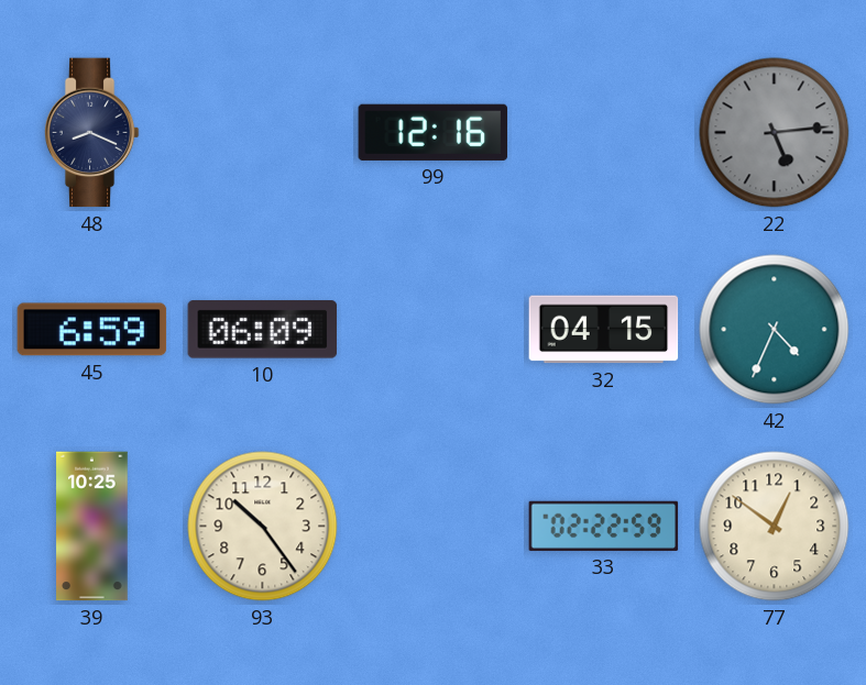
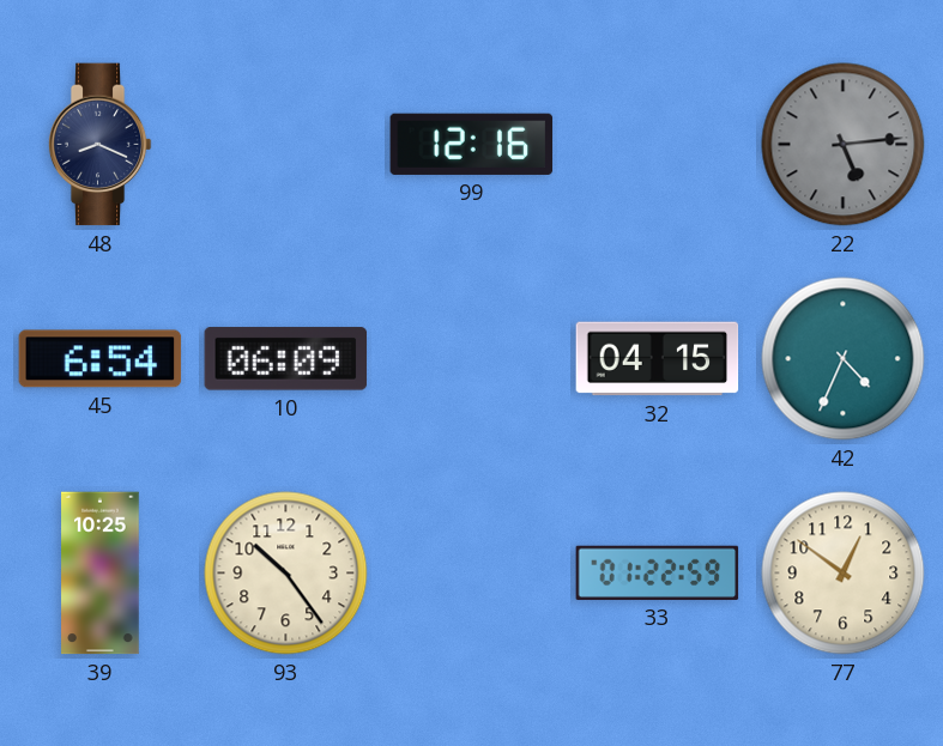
45: 6:59 -> 6:54
33: 02:22 -> 01:22
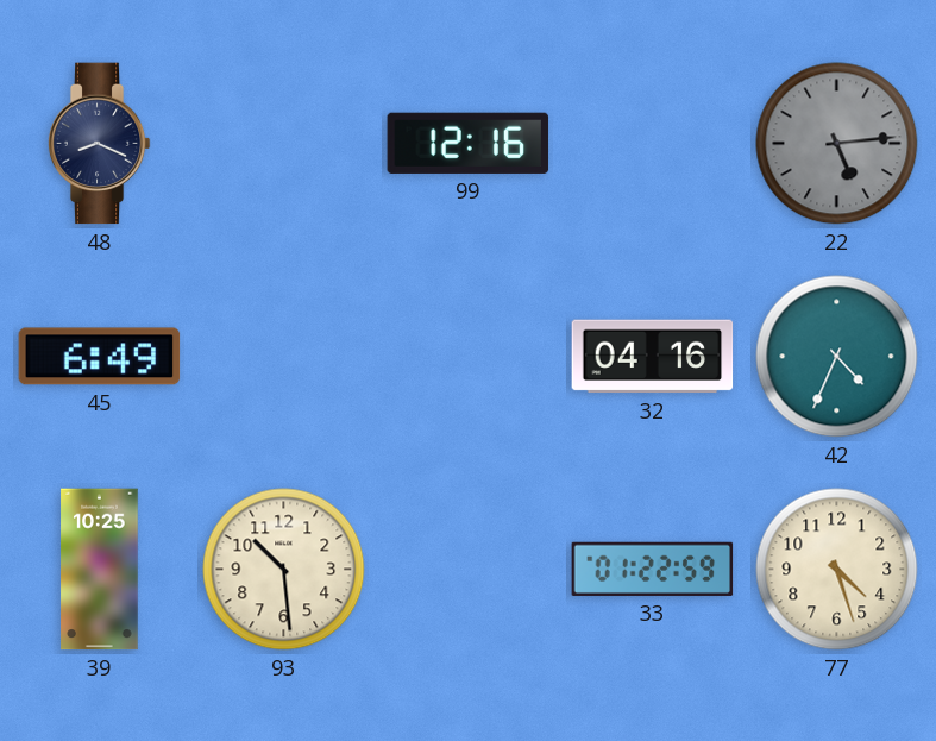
45: 6:54 -> 6:49
10: 06:09 -> none
32: 04:15 -> 04:16
93: 10:24 -> 10:29
77: 12:51 -> 4:27
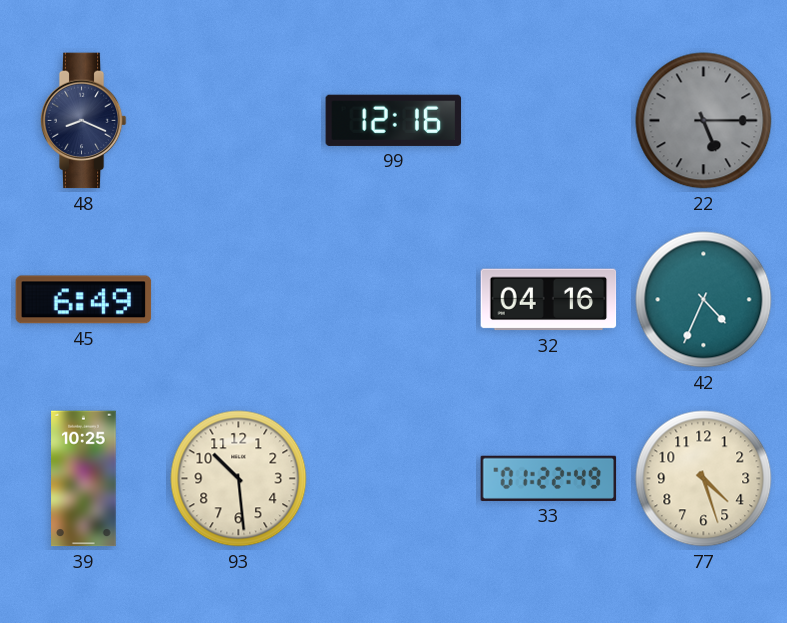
22: 5:14 -> 5:15
33: 01:22:59 -> 01:22:49
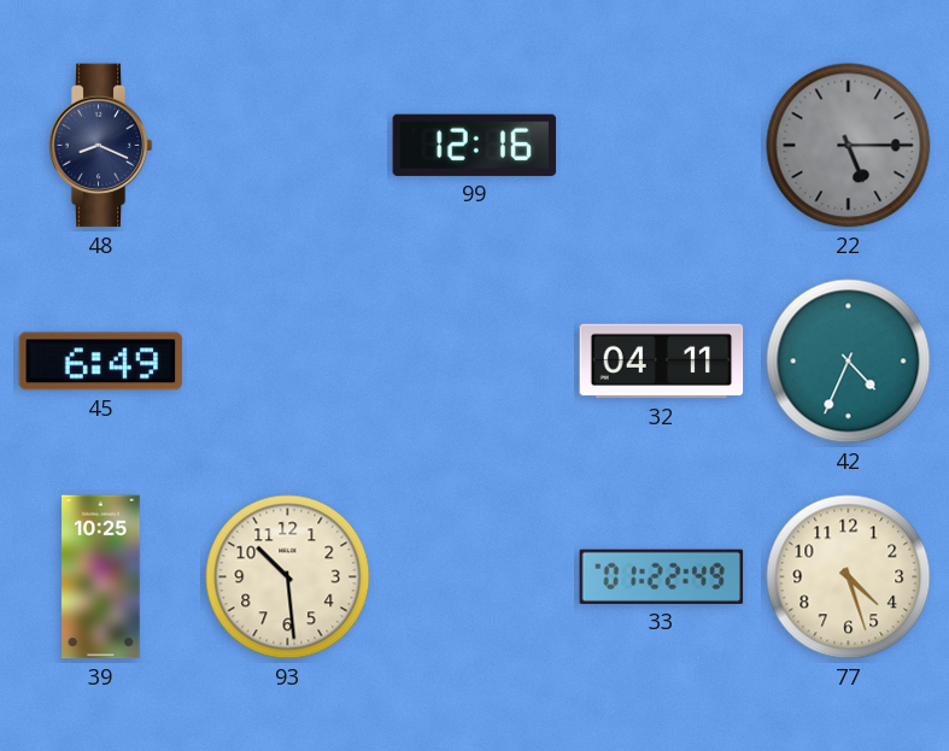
32: 04:16 -> 04:11
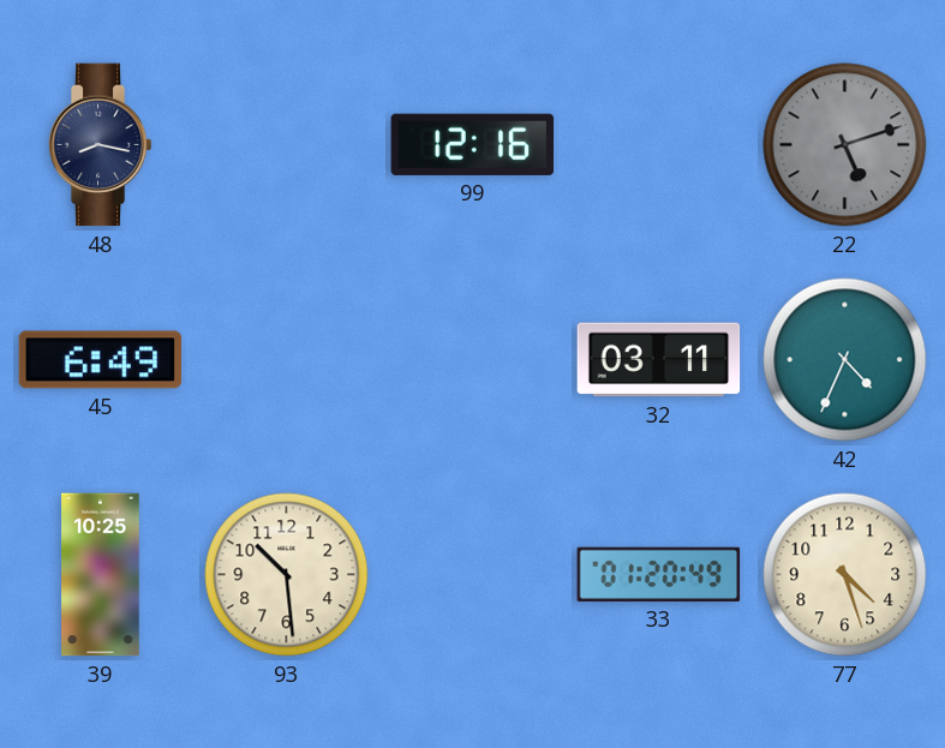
48: 8:19 -> 8:17
22: 5:15 -> 5:12
32: 04:11 -> 03:11
33: 01:22 -> 01:20
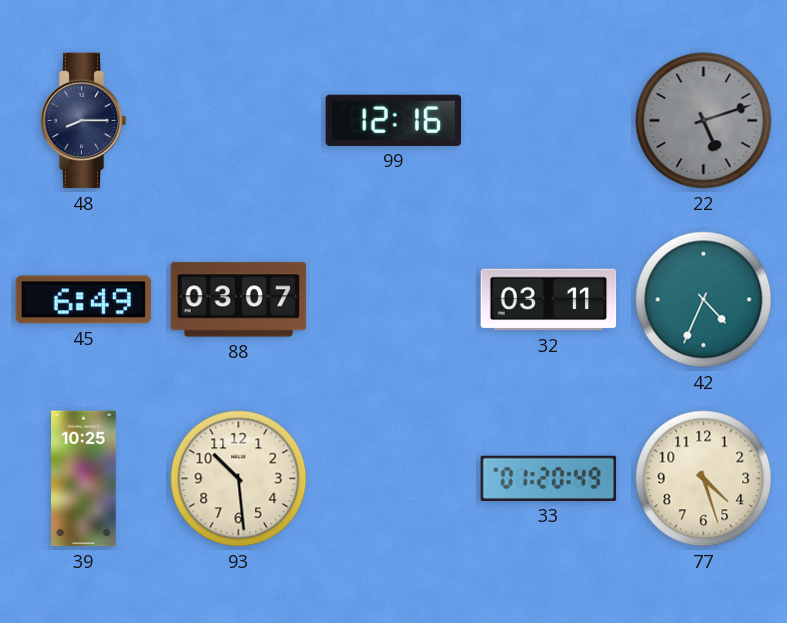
48: 8:17 -> 8:15
88: none -> 03:07
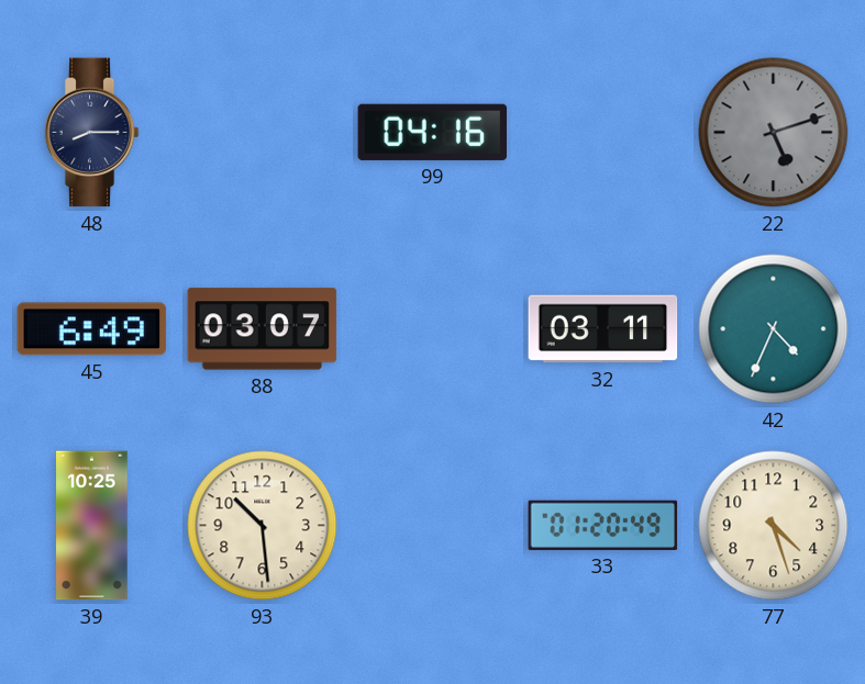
99: 12:16 -> 04:16
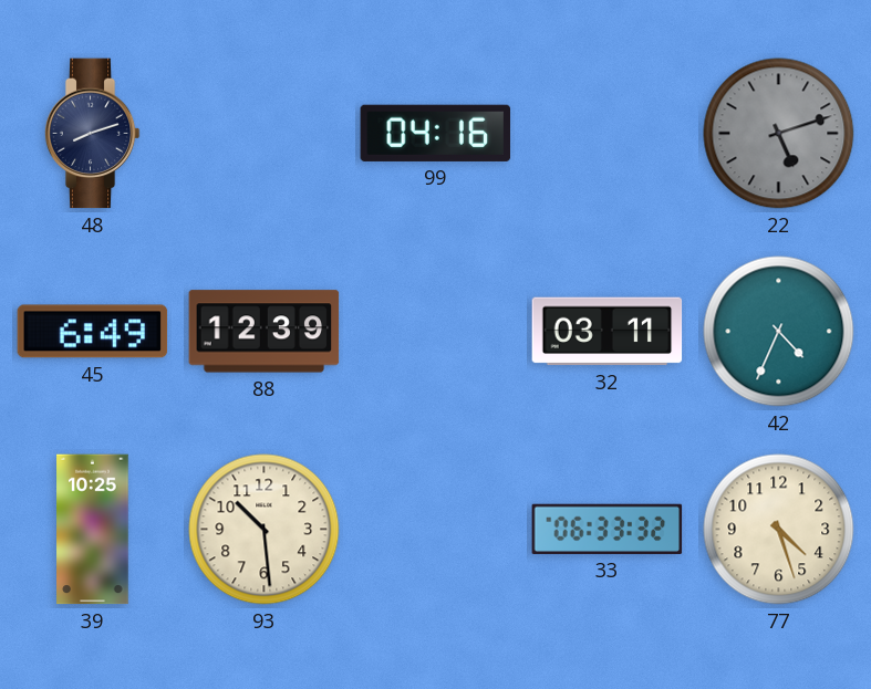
48: 8:15 -> 8:12
88: 03:07 -> 12:39
33: 01:20 -> 06:33
